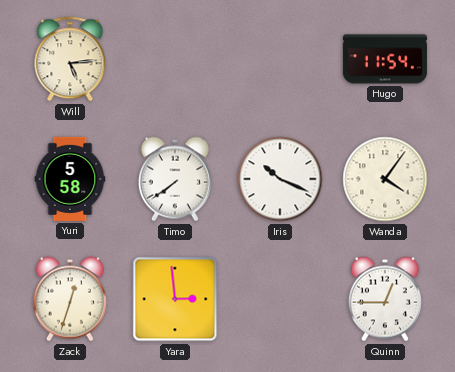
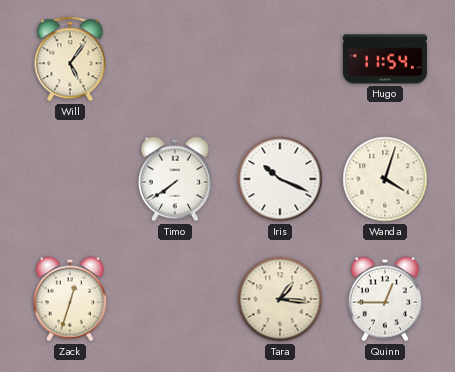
Will: 5:14 -> 5:06
Yuri: 5:58 -> none
Wanda: 4:06 -> 4:03
Yara: 2:59 -> none
Tara: none -> 1:16
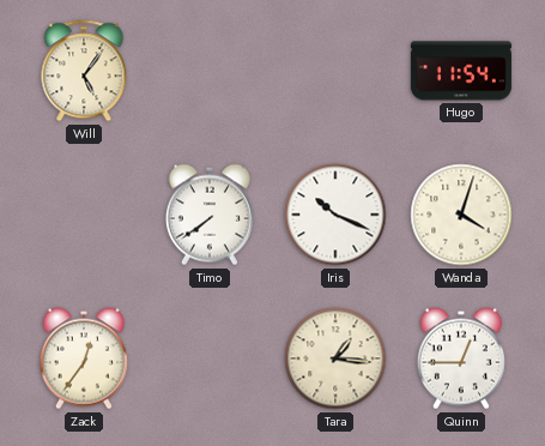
Zack: 12:33 -> 12:36
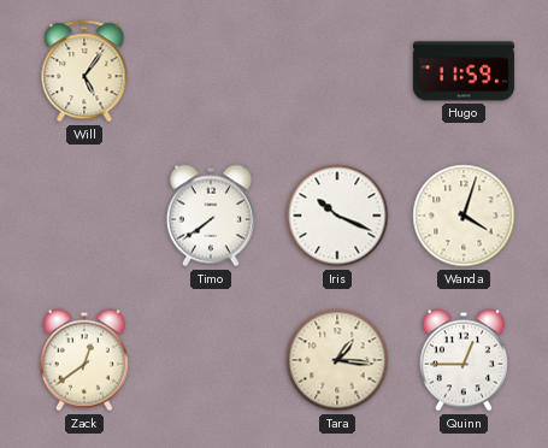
Hugo: 11:54 -> 11:59
Zack: 12:36 -> 12:39
